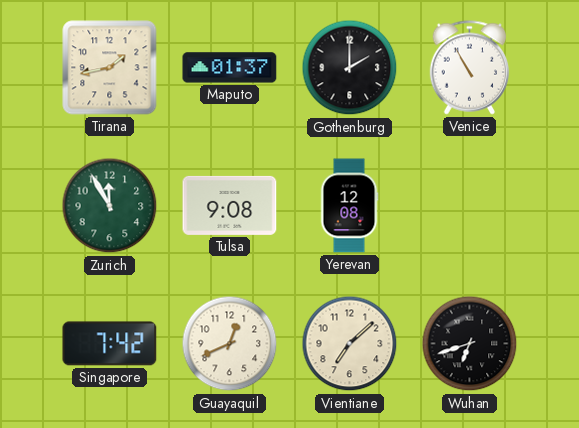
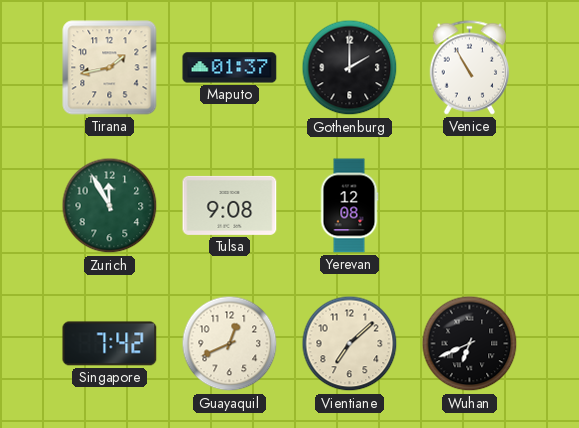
Wuhan: 6:42 -> 6:41
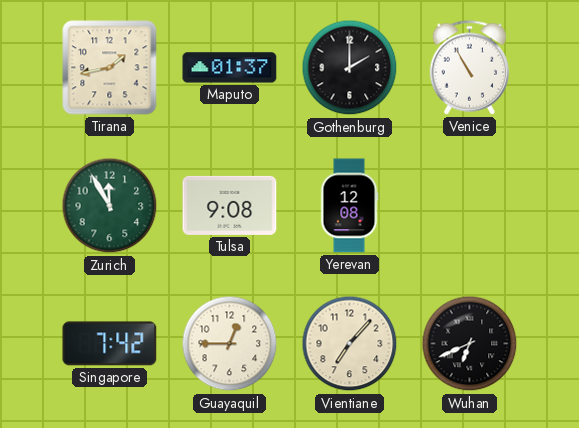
Guayaquil: 12:41 -> 12:45
Vientiane: 7:08 -> 7:07
